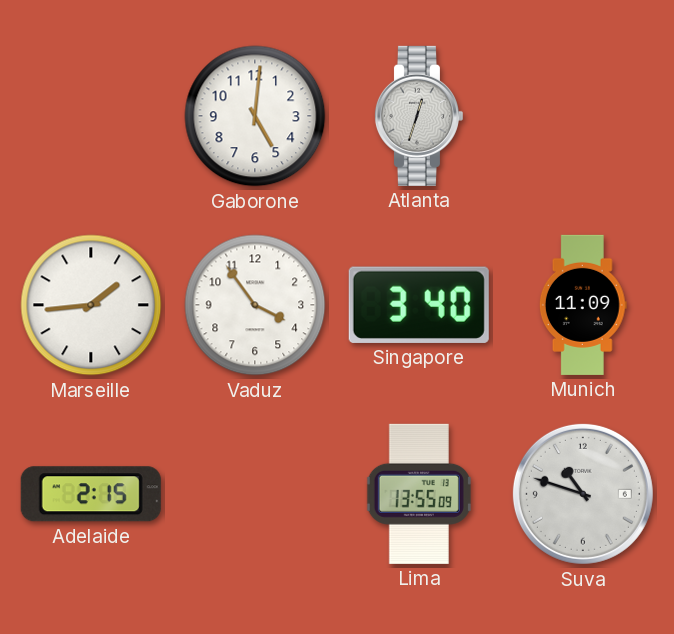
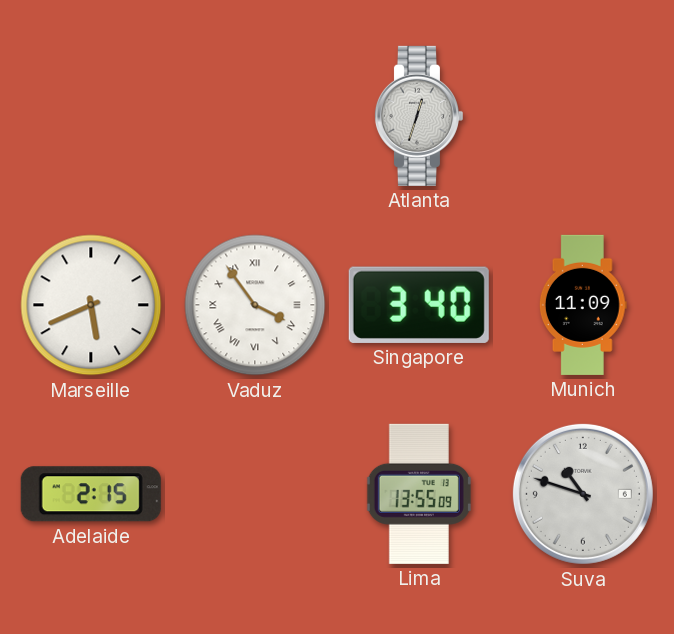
Gaborone: 5:01 -> none
Marseille: 1:44 -> 5:41
Vaduz numerals: Arabic -> Roman
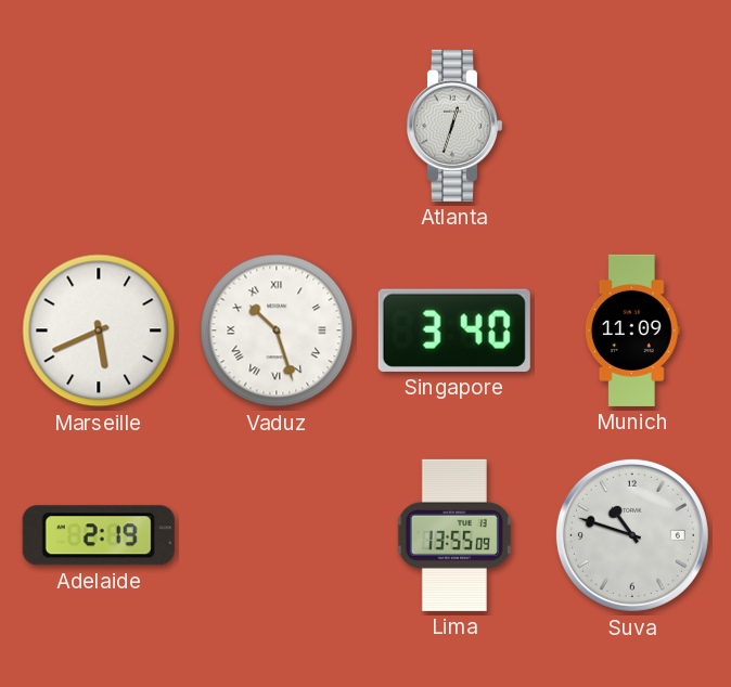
Vaduz: 3:54 -> 10:27
Adelaide: 2:15 -> 2:19
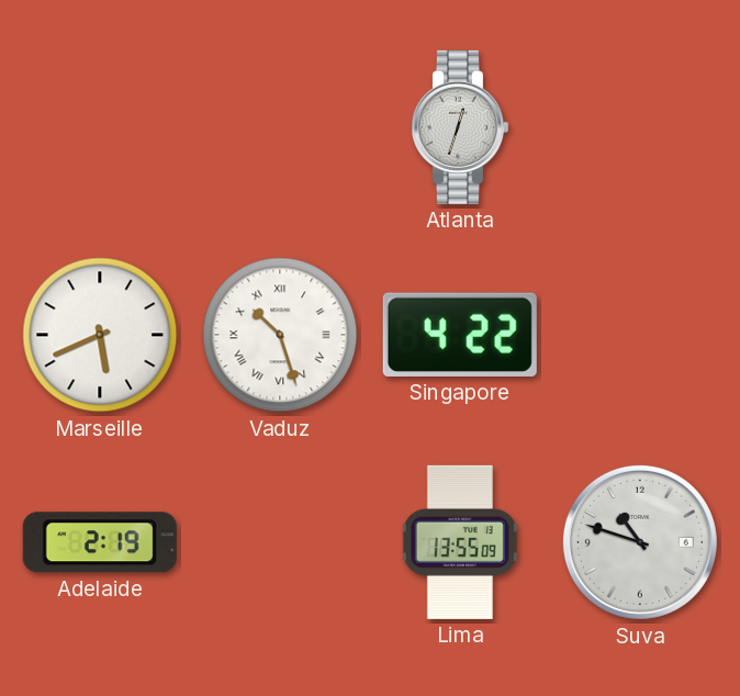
Singapore: 3:40 -> 4:22
Munich: 11:09 -> none
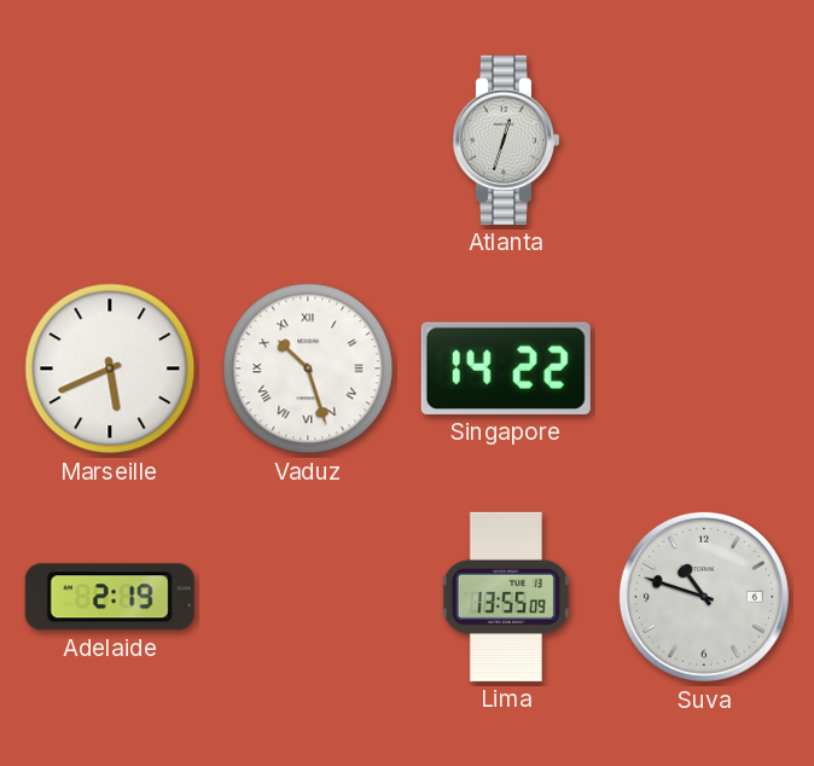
Singapore: 4:22 -> 14:22
